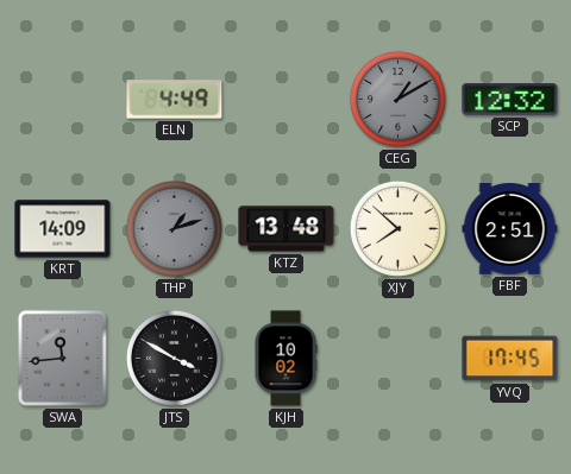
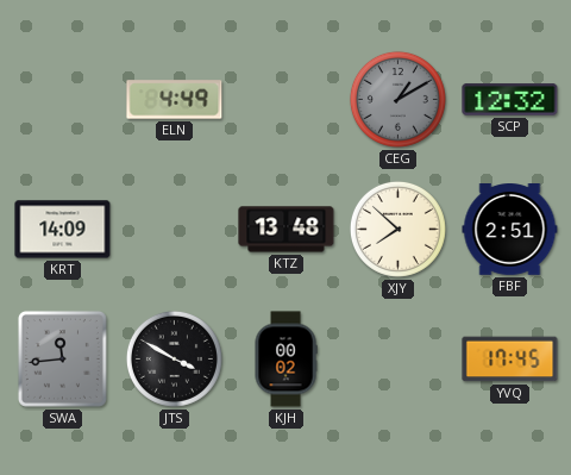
THP: 1:12 -> none
KJH: 10:02 -> 00:02
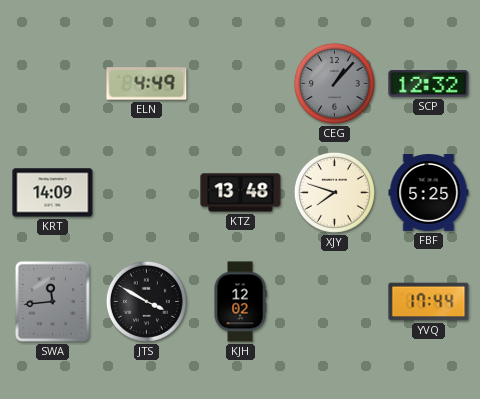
CEG: 1:10 -> 1:07
XJY: 7:52 -> 7:48
FBF: 2:51 -> 5:25
KJH: 00:02 -> 12:02
YVQ: 17:45 -> 17:44
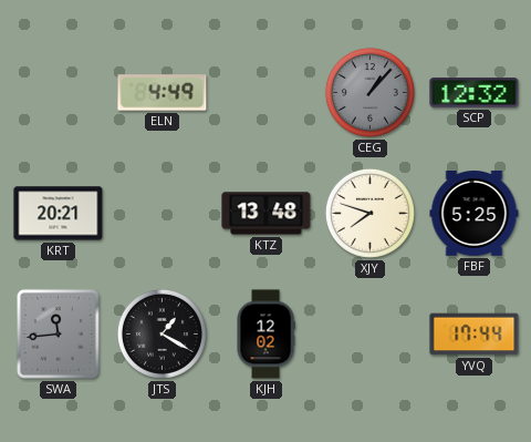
KRT: 14:09 -> 20:21
JTS: 3:50 -> 1:20
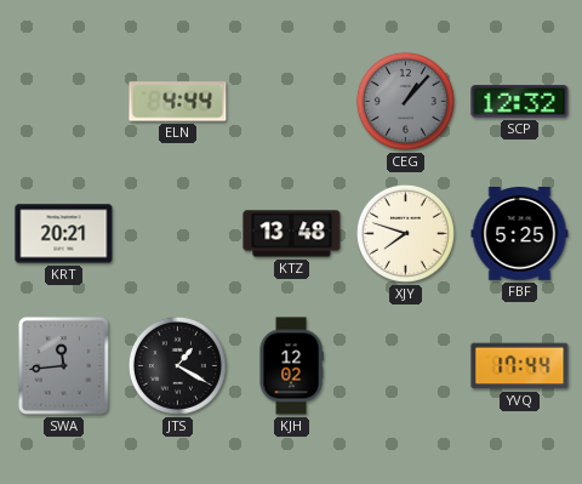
ELN: 4:49 -> 4:44
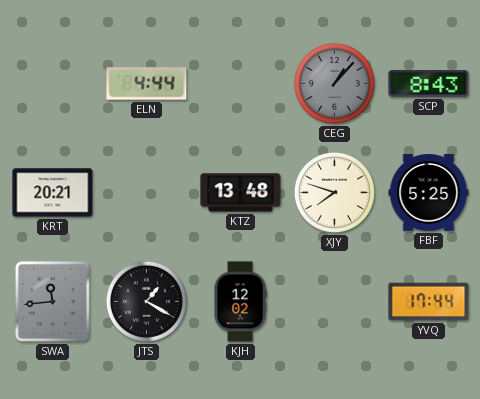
SCP: 12:32 -> 8:43
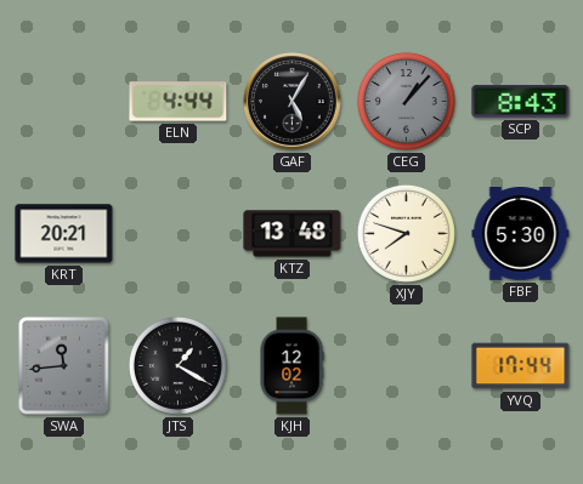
GAF: none -> 5:05
FBF: 5:25 -> 5:30
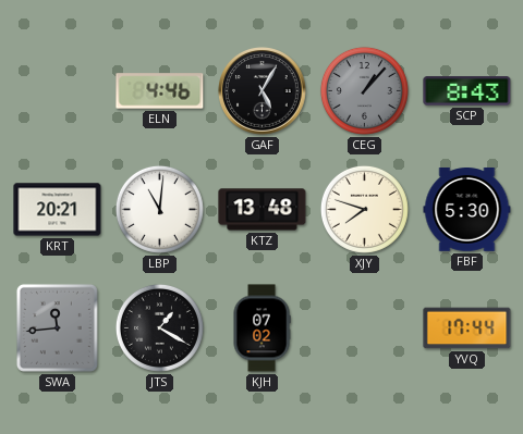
ELN: 4:44 -> 4:46
LBP: none -> 11:01
KJH: 12:02 -> 07:02
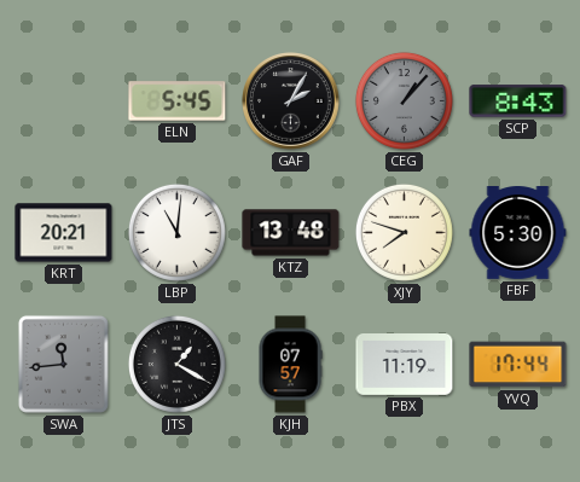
ELN: 4:46 -> 5:45
GAF: 5:05 -> 2:05
KJH: 07:02 -> 07:57
PBX: none -> 11:19
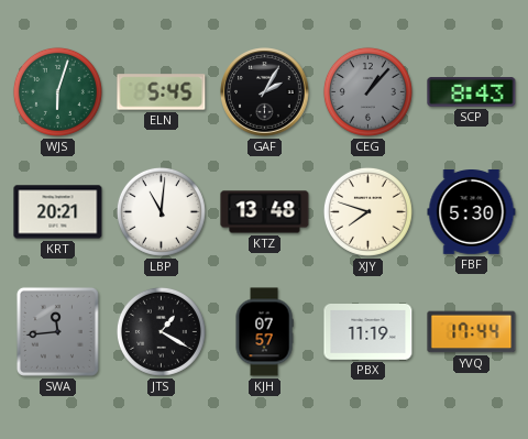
WJS: none -> 6:03
